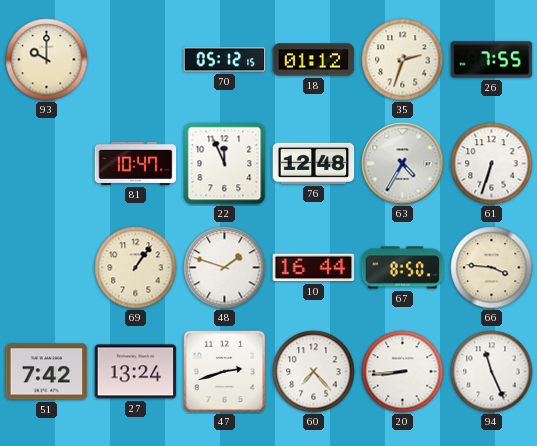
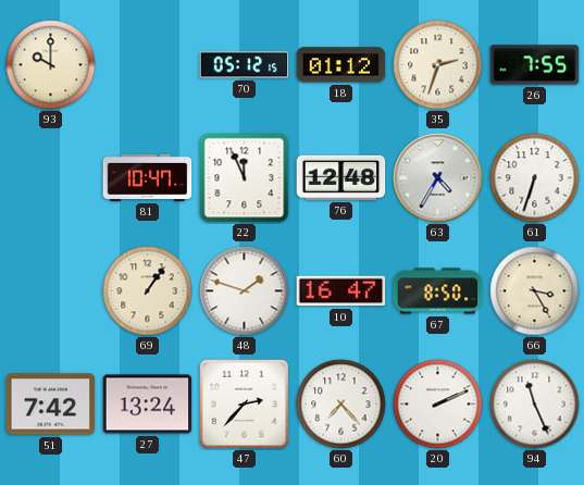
10: 16:44 -> 16:47
66: 3:46 -> 3:25
47: 2:42 -> 2:37
20: 8:44 -> 2:11
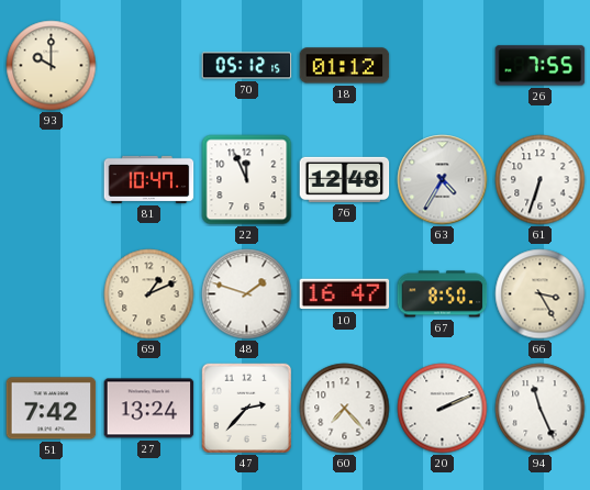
35: 2:33 -> none
69: 1:06 -> 1:11
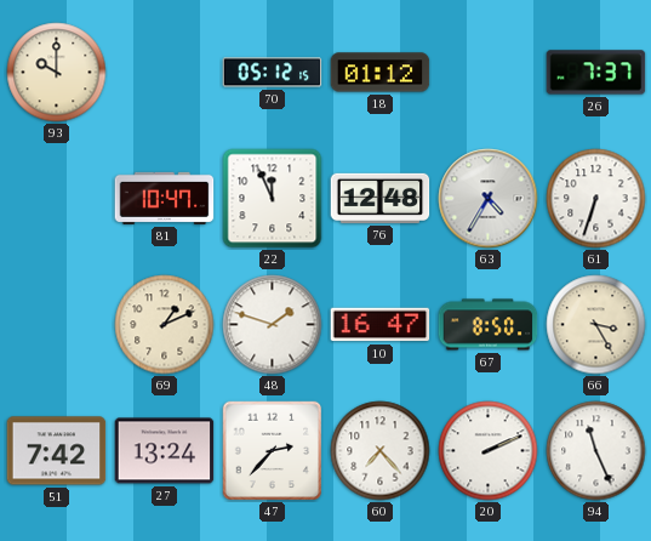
26: 7:55 -> 7:37
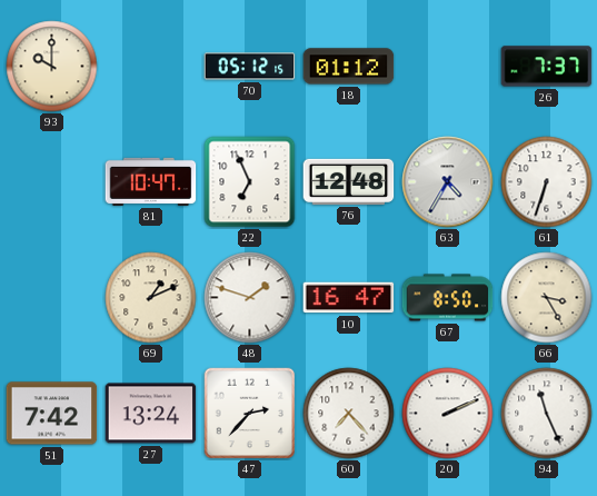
22: 11:56 -> 6:56
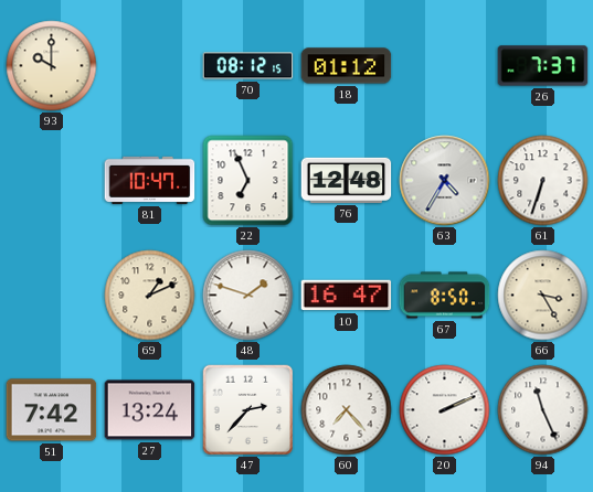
70: 05:12 -> 08:12
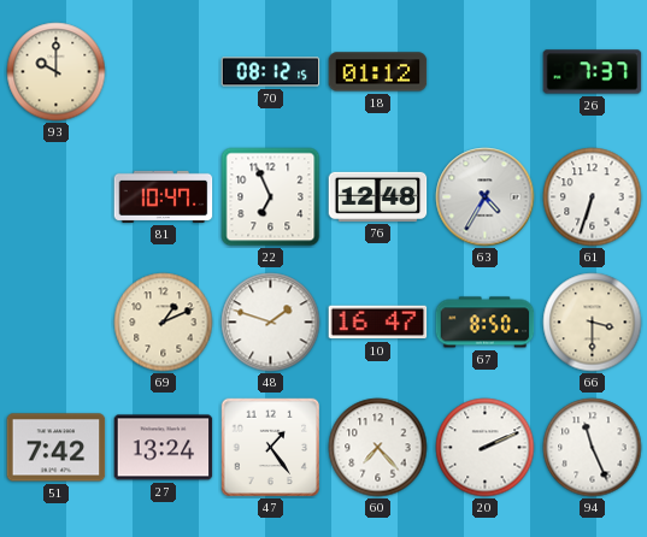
66: 3:25 -> 3:30
47: 2:37 -> 1:24
